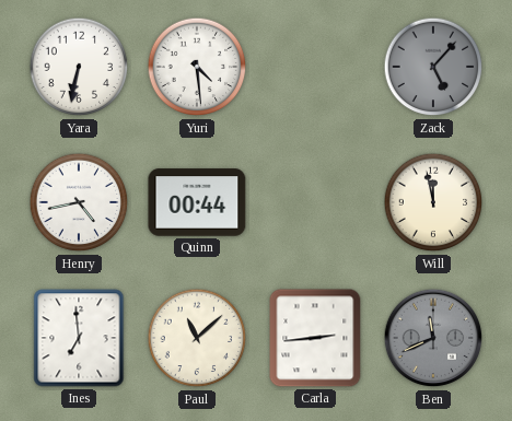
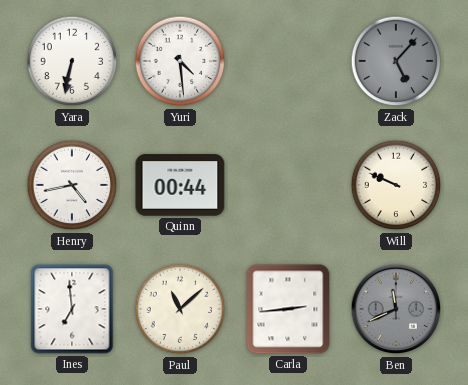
Will: 11:58 -> 9:49
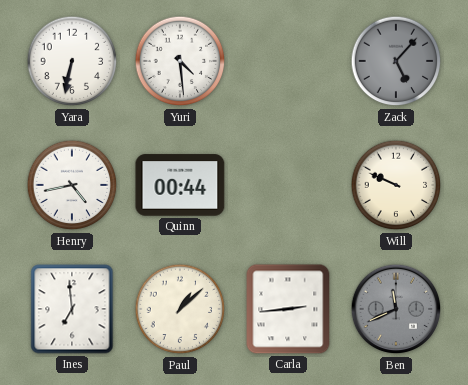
Paul: 11:08 -> 1:08
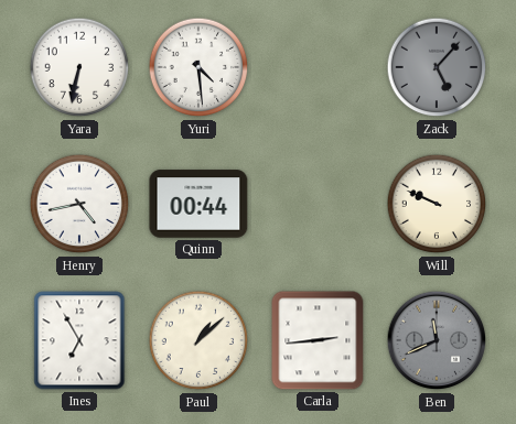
Ines: 6:59 -> 6:55
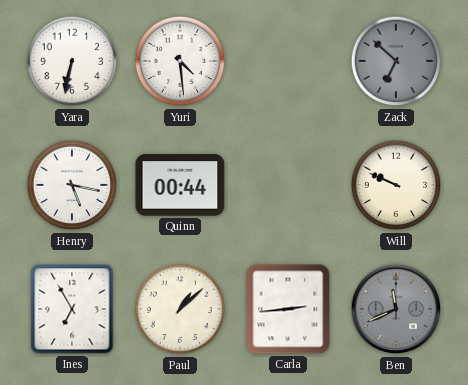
Zack: 5:07 -> 6:52
Henry: 4:43 -> 5:17
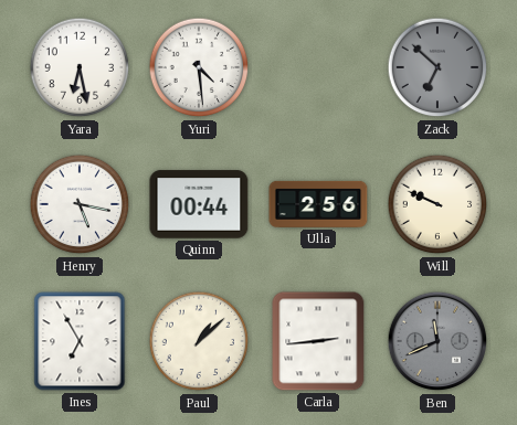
Yara: 6:32 -> 6:28
Ulla: none -> 2:56
